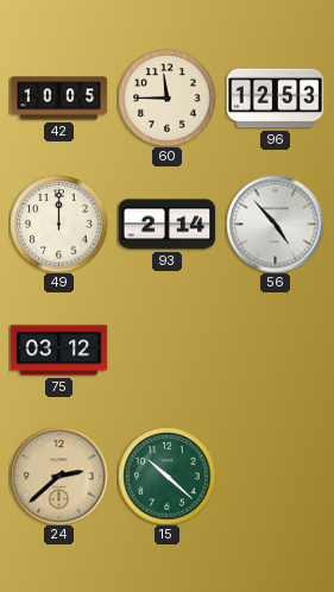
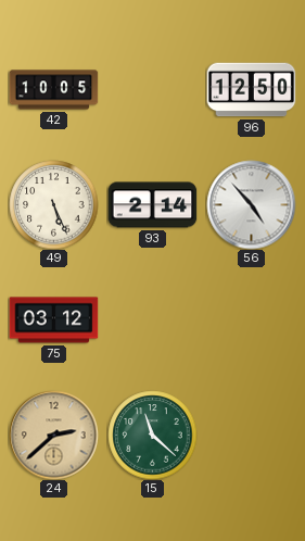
60: 11:45 -> none
96: 12:53 -> 12:50
49: 12:00 -> 5:26
15: 10:22 -> 11:22
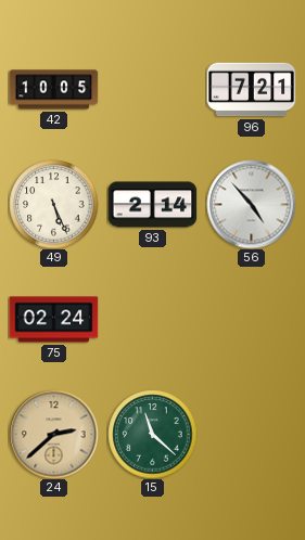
96: 12:50 -> 7:21
75: 03:12 -> 02:24
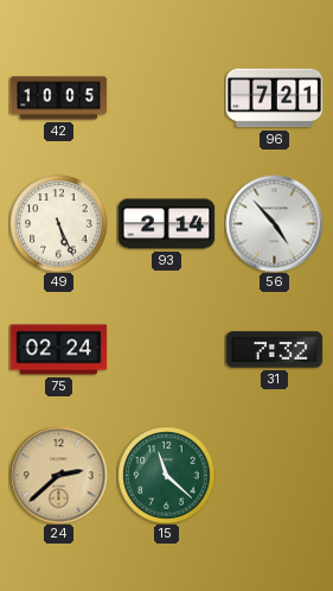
31: none -> 7:32
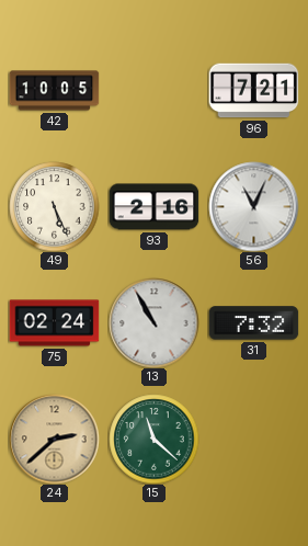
93: 2:14 -> 2:16
56: 4:53 -> 11:04
13: none -> 10:55
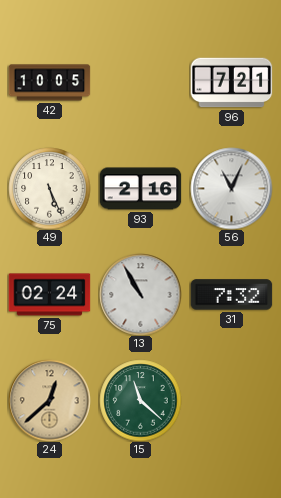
24: 2:38 -> 12:38
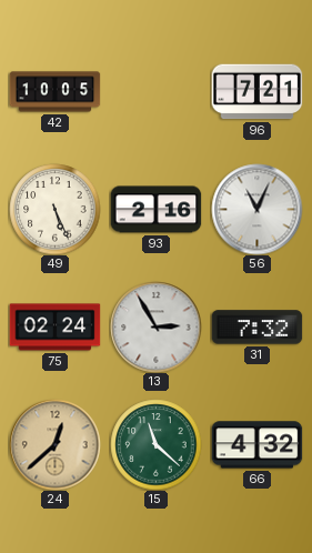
13: 10:55 -> 2:55
66: none -> 4:32
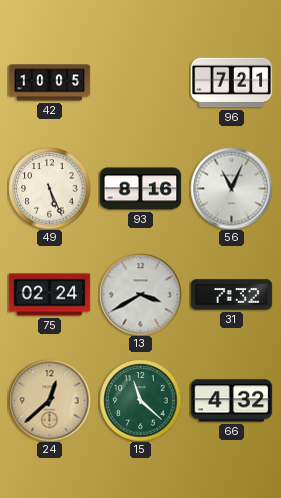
93: 2:16 -> 8:16
13: 2:55 -> 3:40
